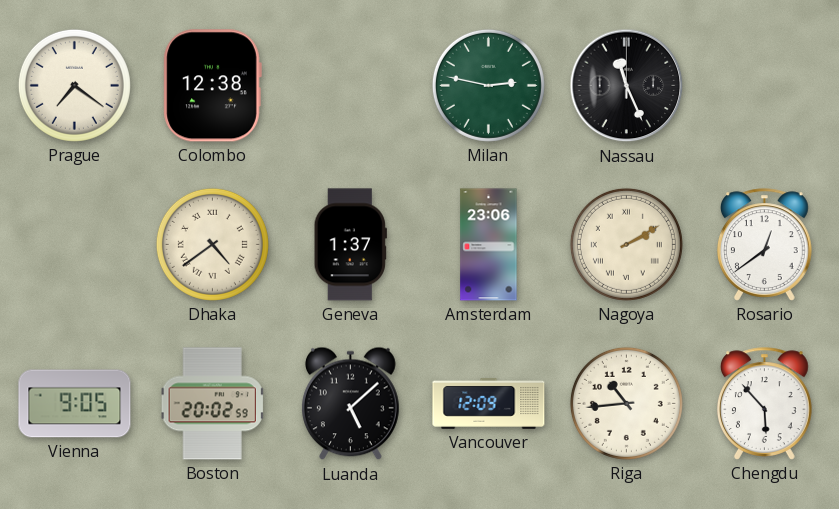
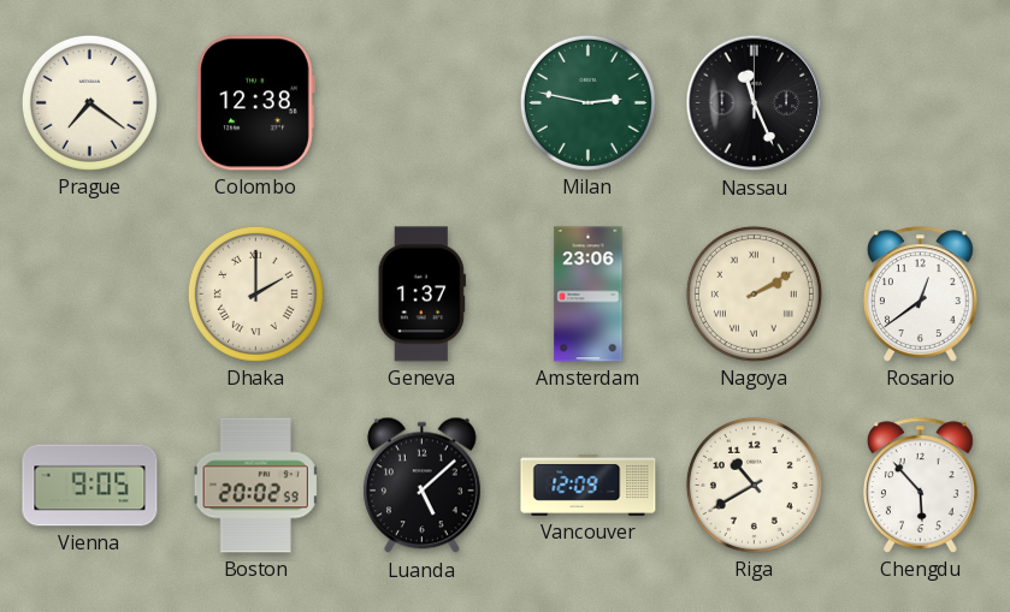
Dhaka: 4:39 -> 2:00
Riga: 10:44 -> 10:40
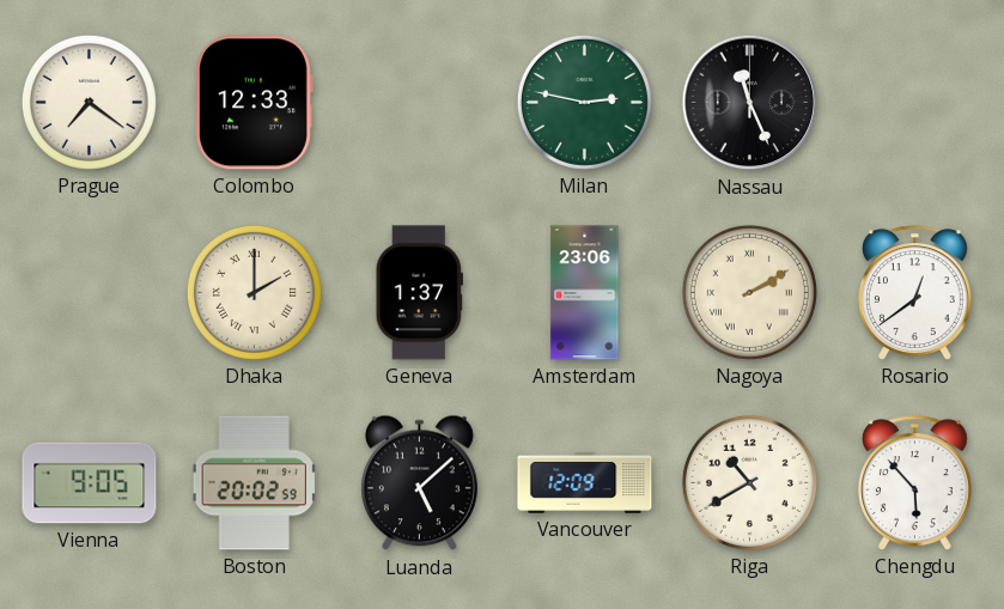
Colombo: 12:38 -> 12:33
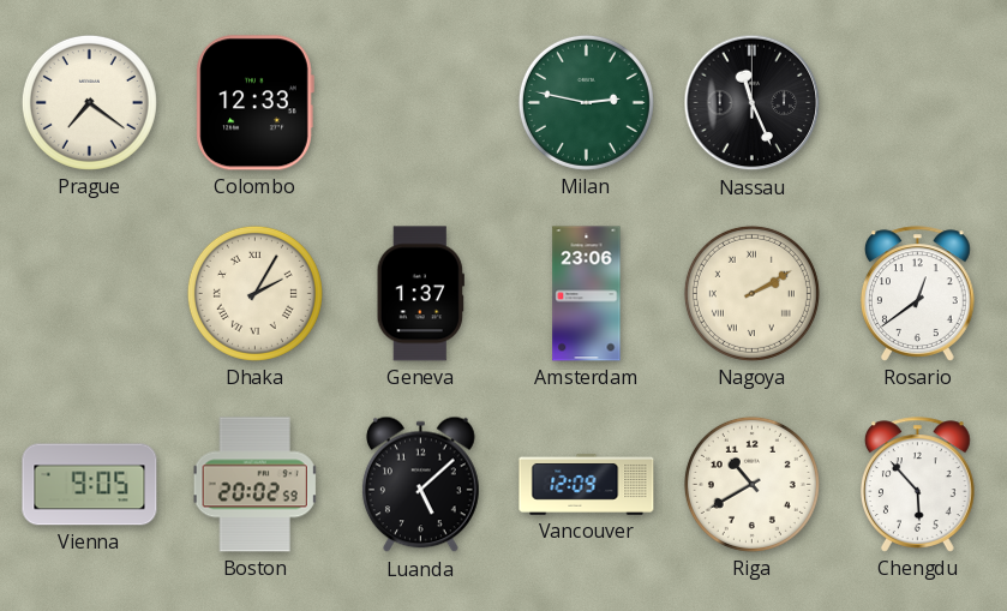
Dhaka: 2:00 -> 2:05
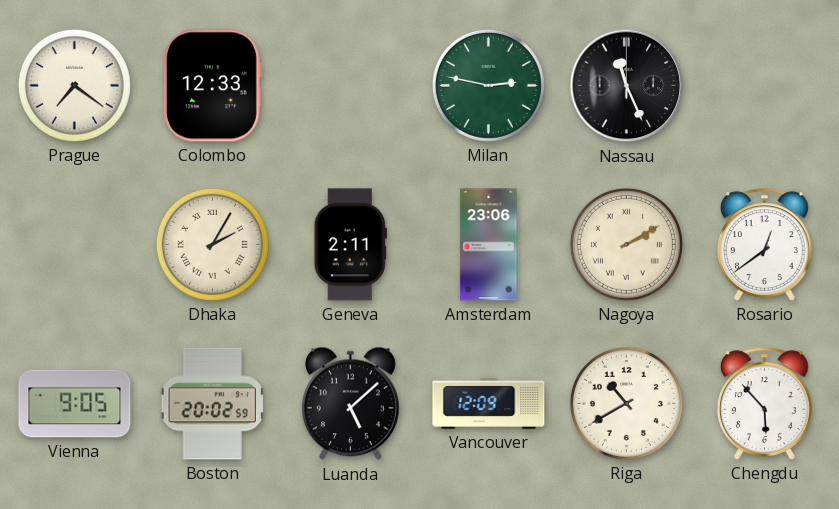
Geneva: 1:37 -> 2:11
